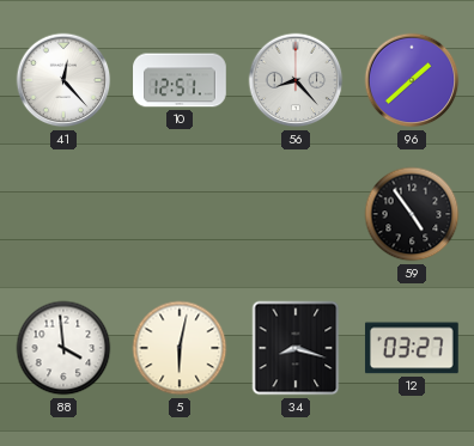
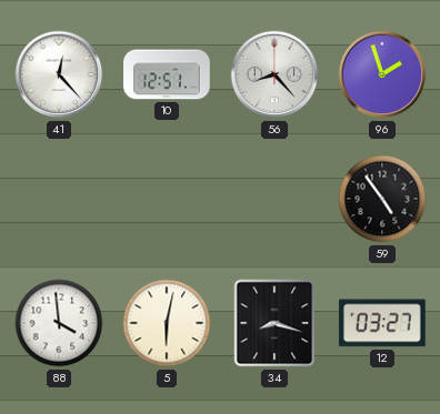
96: 1:38 -> 1:57
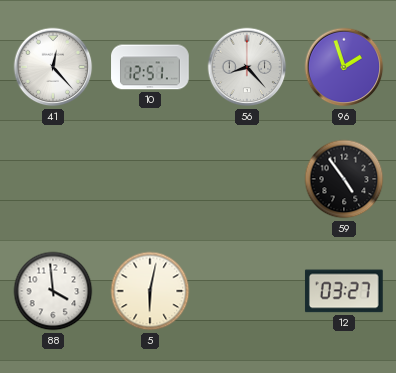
34: 8:18 -> none
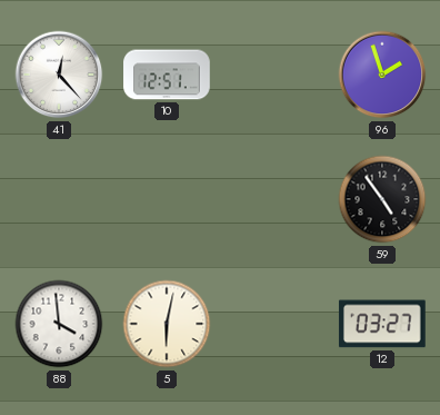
56: 8:23 -> none
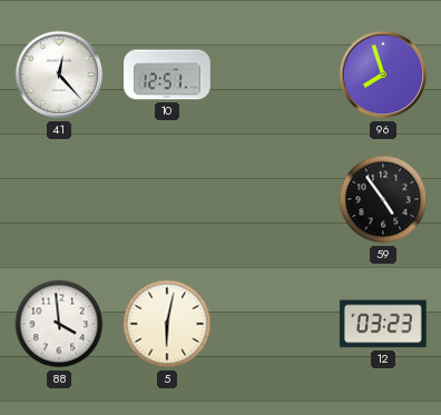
96: 1:57 -> 7:57
12: 03:27 -> 03:23
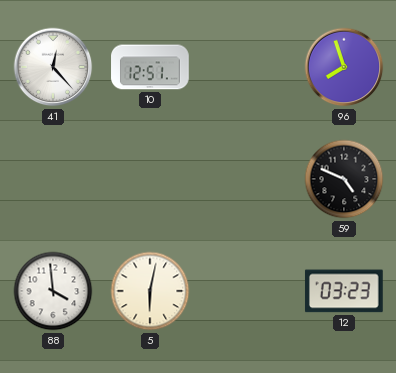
59: 4:54 -> 4:49
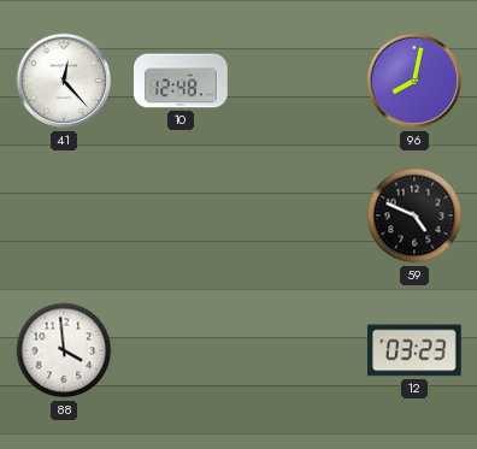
10: 12:51 -> 12:48
96: 7:57 -> 8:02
5: 6:02 -> none
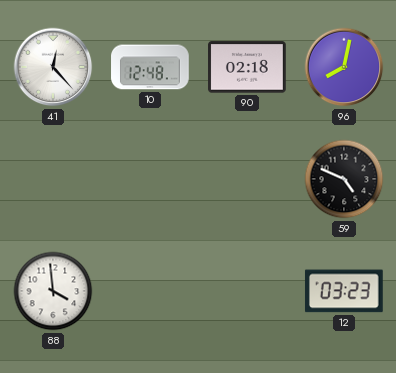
90: none -> 02:18
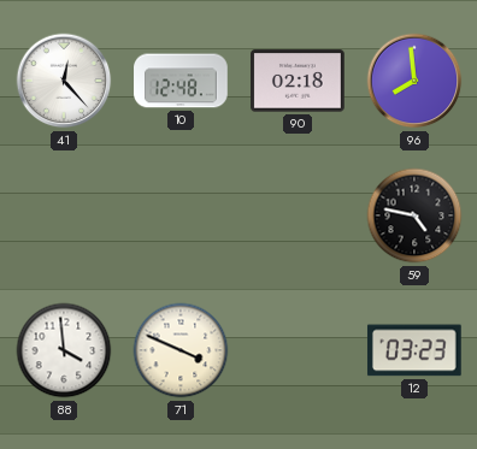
96: 8:02 -> 7:59
59: 4:49 -> 4:47
71: none -> 3:49
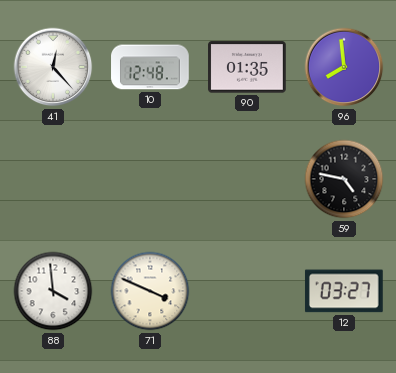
90: 02:18 -> 01:35
12: 03:23 -> 03:27
